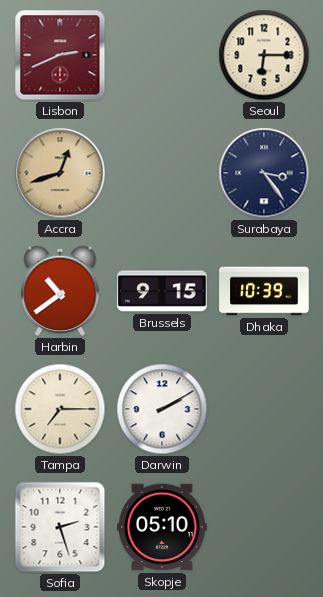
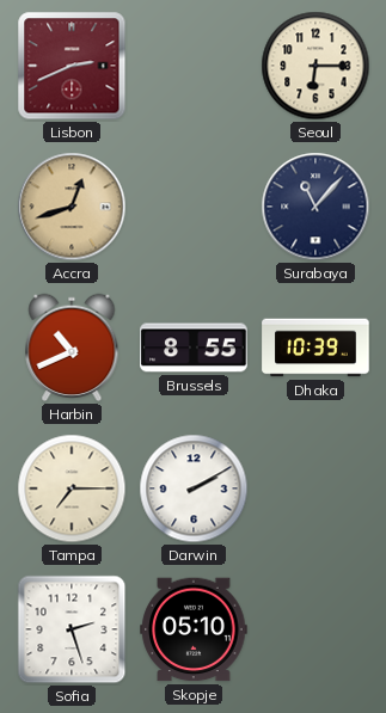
Surabaya: 3:24 -> 11:07
Harbin: 10:39 -> 10:41
Brussels: 9:15 -> 8:55
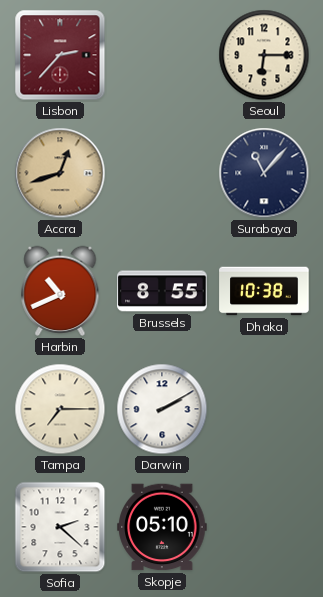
Lisbon: 2:41 -> 2:37
Dhaka: 10:39 -> 10:38
Sofia: 2:27 -> 2:22
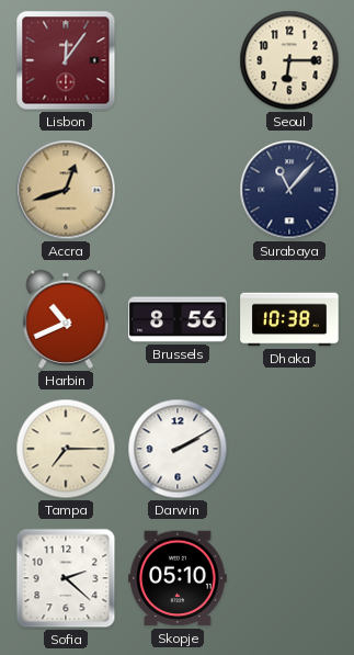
Lisbon: 2:37 -> 12:06
Brussels: 8:55 -> 8:56
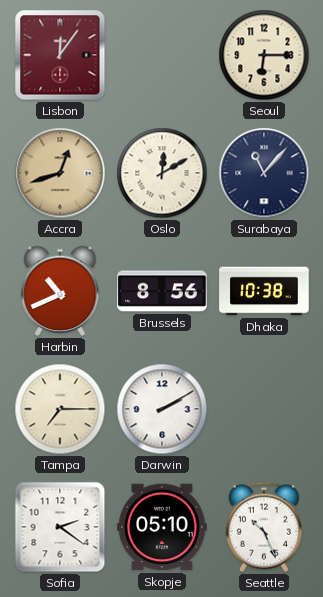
Oslo: none -> 12:10
Sofia: 2:22 -> 2:21
Seattle: none -> 10:26
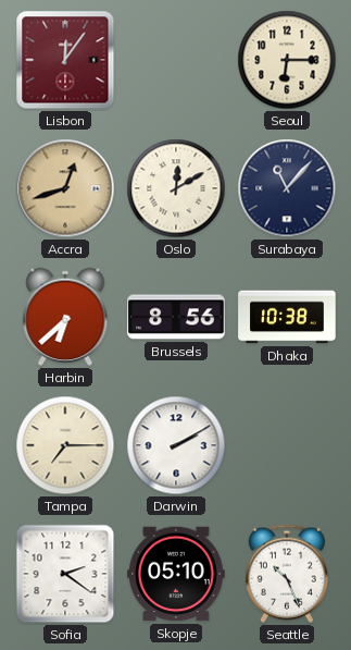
Harbin: 10:41 -> 6:38
